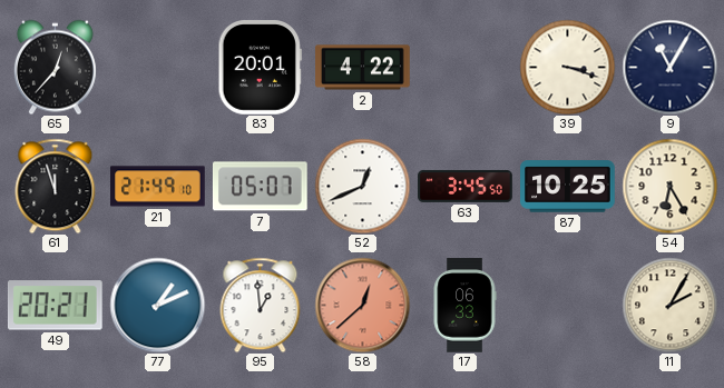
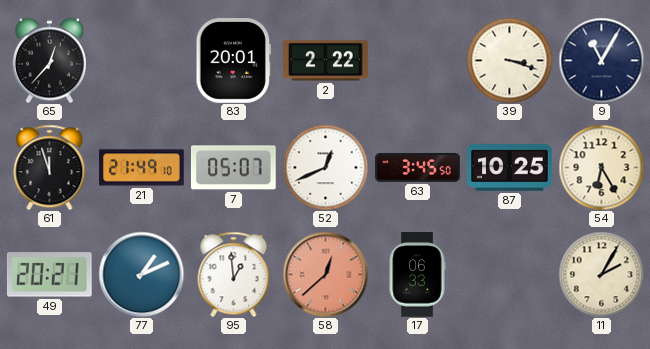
2: 4:22 -> 2:22
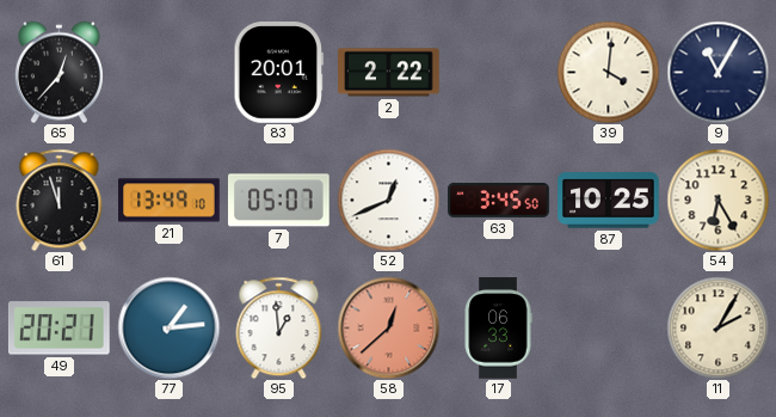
39: 3:18 -> 4:01
21: 21:49 -> 13:49
77: 1:11 -> 1:14
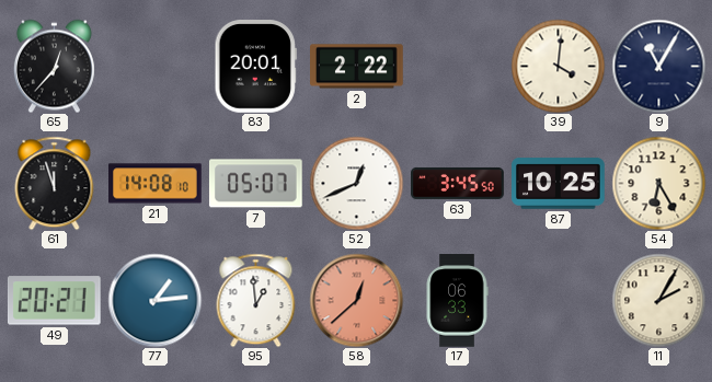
21: 13:49 -> 14:08
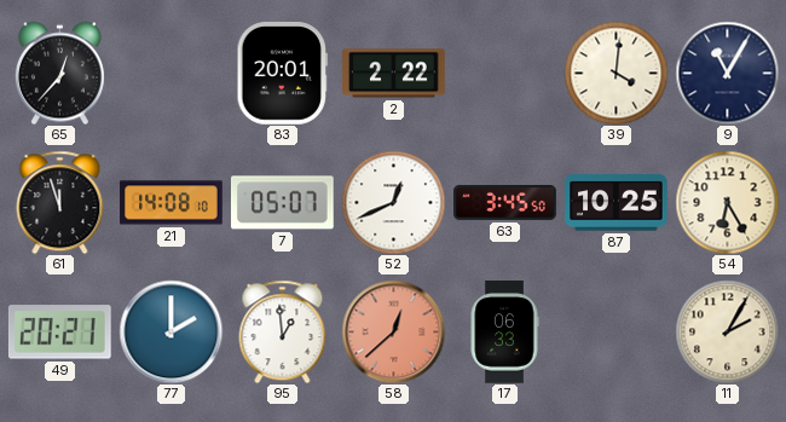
77: 1:14 -> 2:00
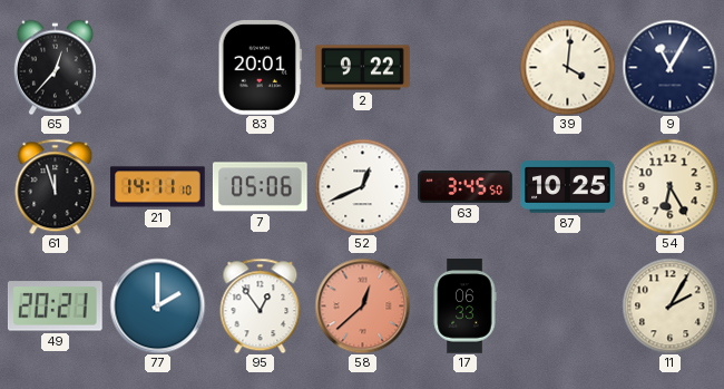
2: 2:22 -> 9:22
21: 14:08 -> 14:11
7: 05:07 -> 05:06
95: 12:59 -> 12:54
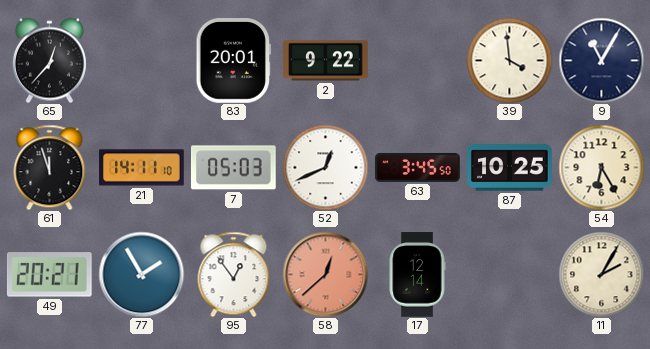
39: 4:01 -> 3:59
7: 05:06 -> 05:03
77: 2:00 -> 1:55
17: 06:33 -> 12:14
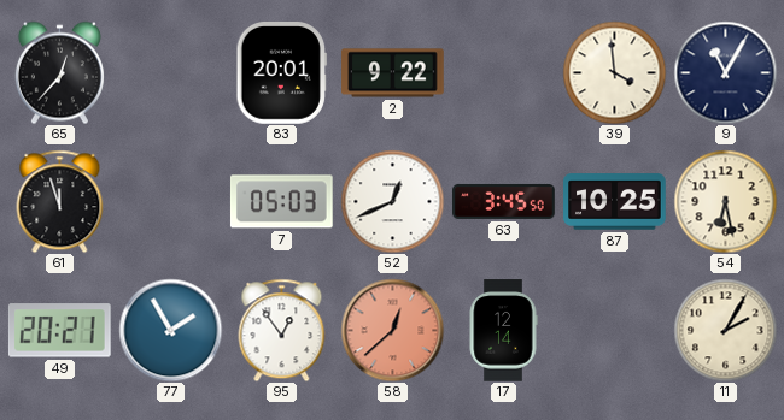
21: 14:11 -> none
54: 6:25 -> 6:28
